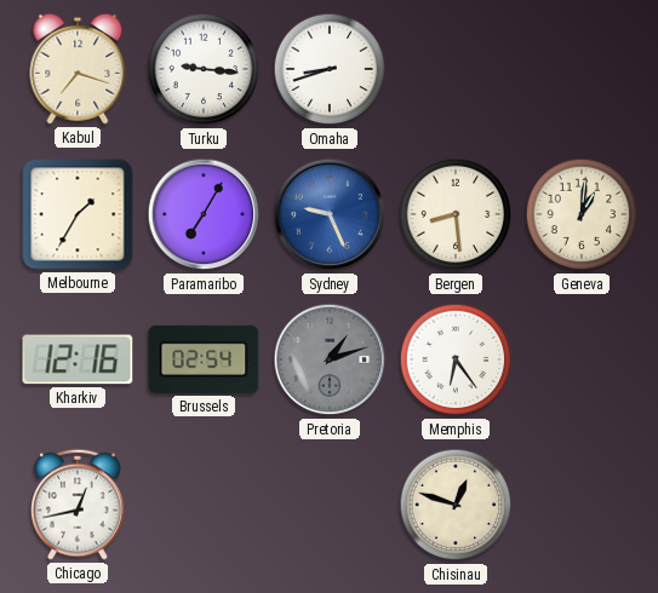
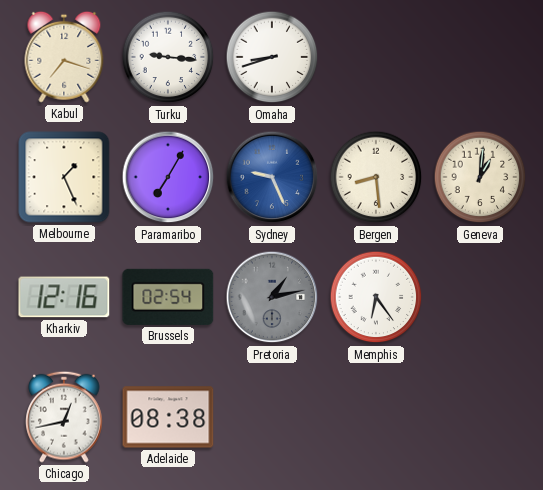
Melbourne: 1:35 -> 1:26
Pretoria: 1:12 -> 1:13
Adelaide: none -> 08:38
Chisinau: 12:48 -> none
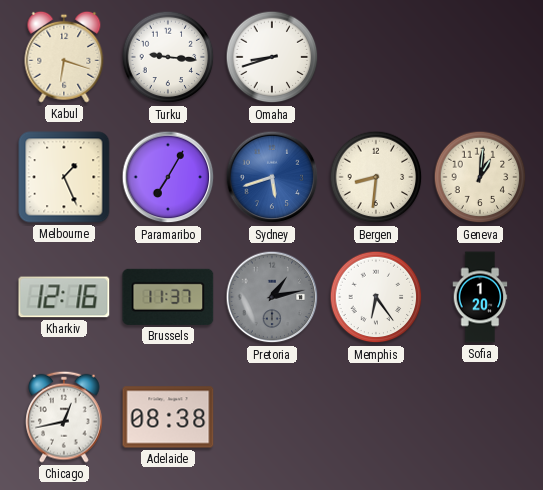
Kabul: 7:18 -> 6:18
Sydney: 9:26 -> 5:42
Bergen: 8:29 -> 8:31
Brussels: 02:54 -> 11:37
Sofia: none -> 1:20
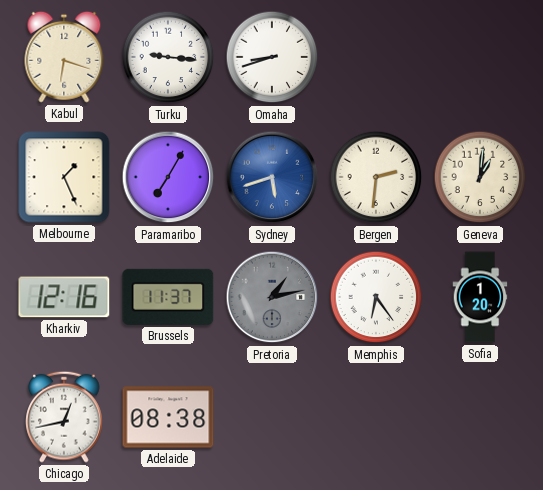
Bergen: 8:31 -> 2:31
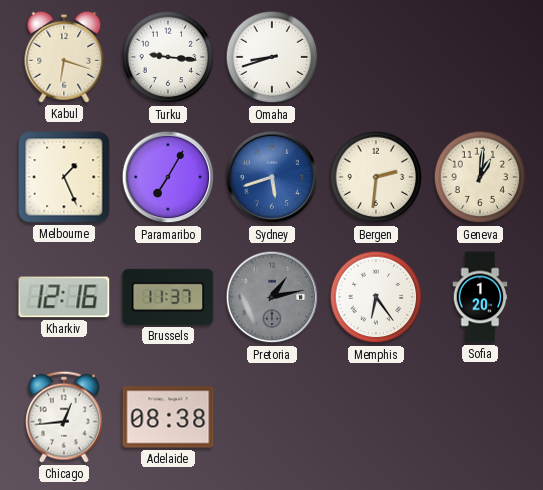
Chicago: 12:43 -> 12:44
